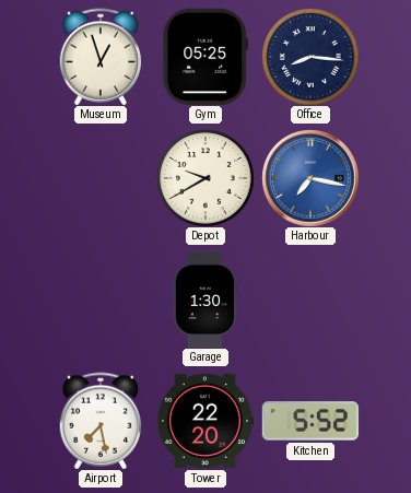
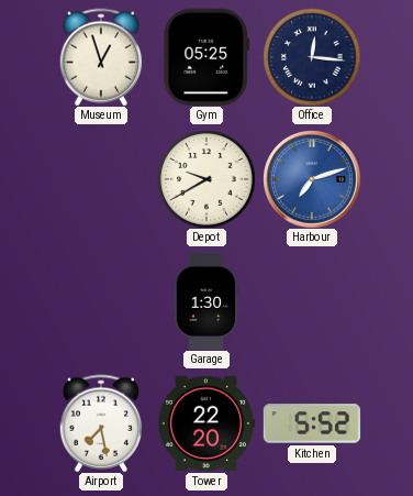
Office: 8:16 -> 12:16
Harbour: 7:17 -> 7:12
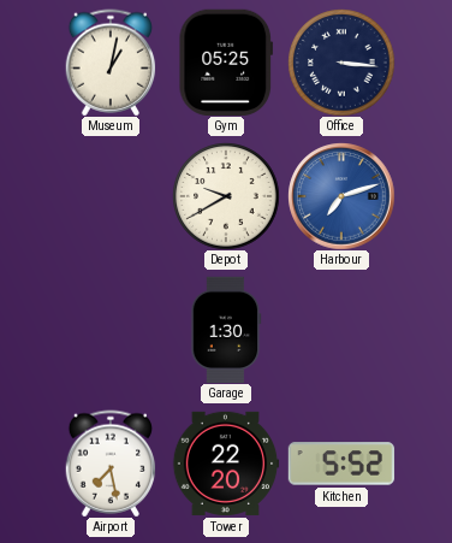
Museum: 12:57 -> 1:02
Office: 12:16 -> 3:16
